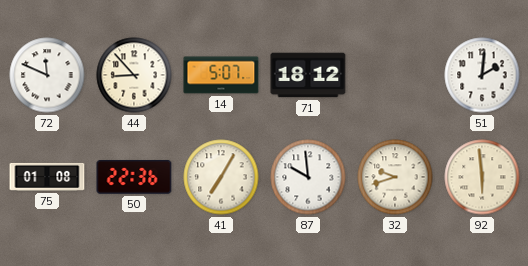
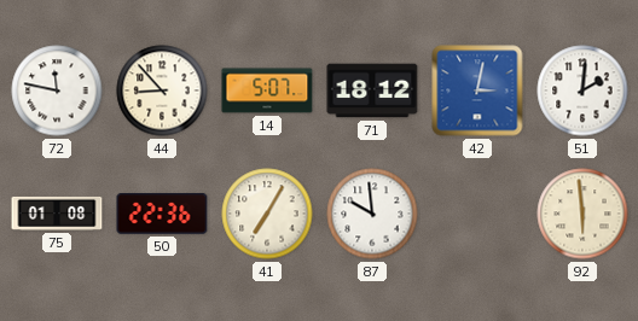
72: 11:49 -> 11:47
42: none -> 3:02
32: 9:42 -> none
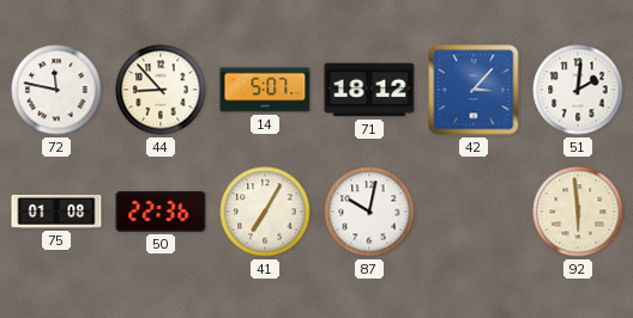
42: 3:02 -> 3:07
87: 9:59 -> 10:02
